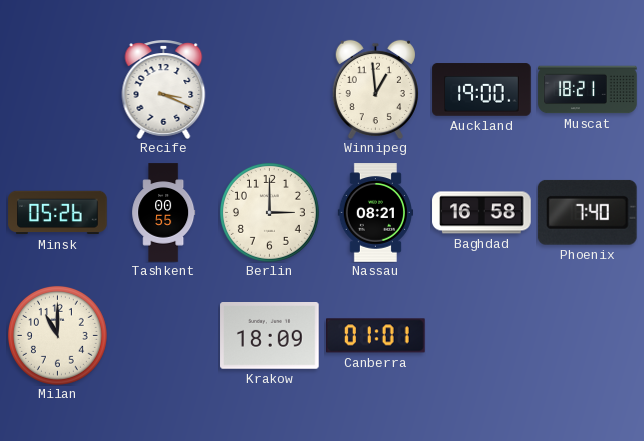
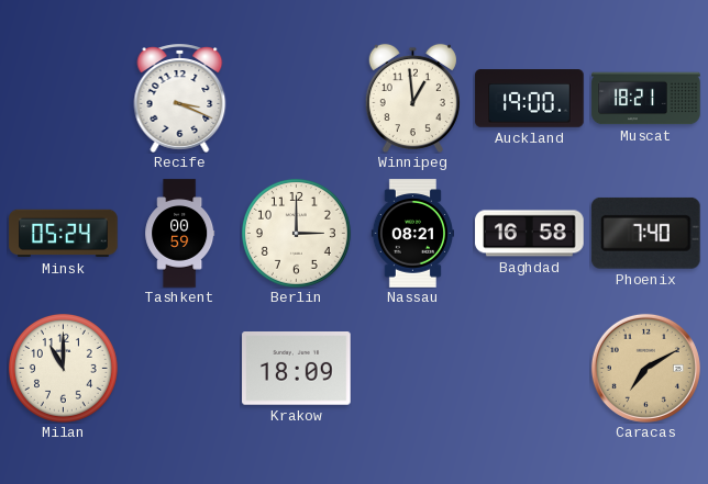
Minsk: 05:26 -> 05:24
Tashkent: 00:55 -> 00:59
Canberra: 01:01 -> none
Caracas: none -> 7:10
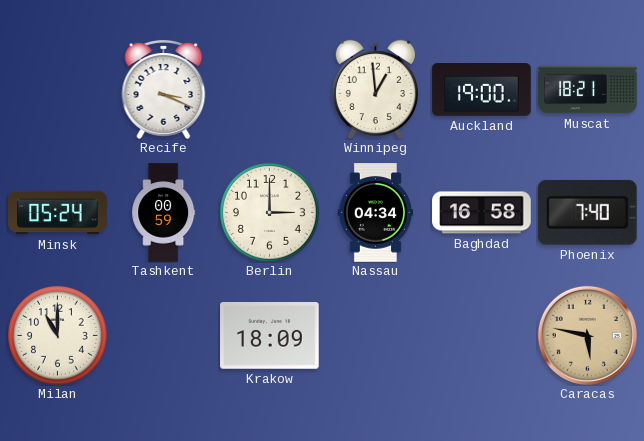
Nassau: 08:21 -> 04:34
Caracas: 7:10 -> 5:47
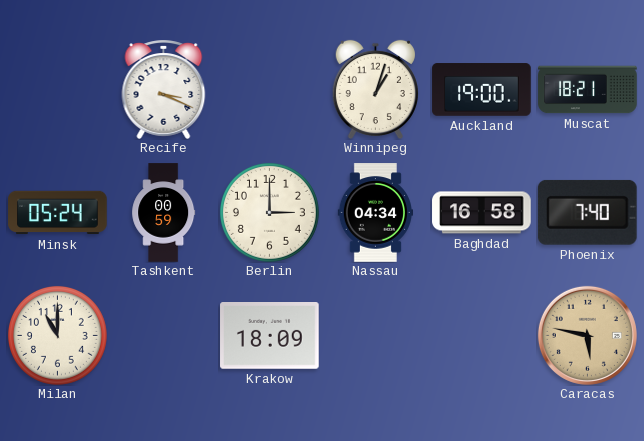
Winnipeg: 12:59 -> 1:03
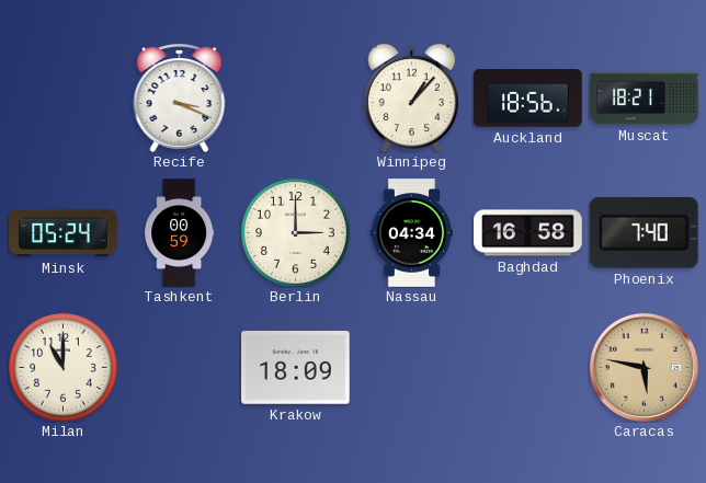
Winnipeg: 1:03 -> 1:07
Auckland: 19:00 -> 18:56
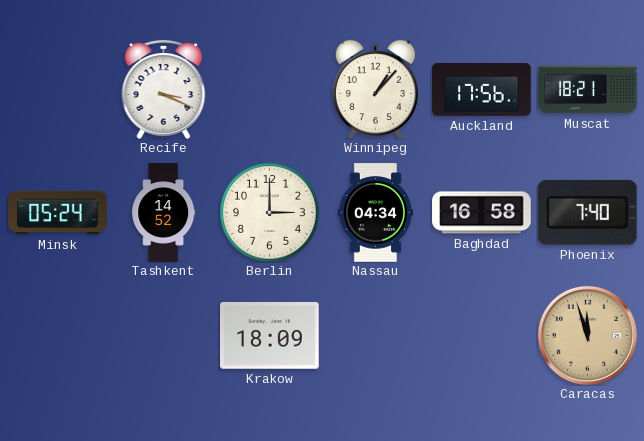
Auckland: 18:56 -> 17:56
Tashkent: 00:59 -> 14:52
Milan: 11:00 -> none
Caracas: 5:47 -> 11:57
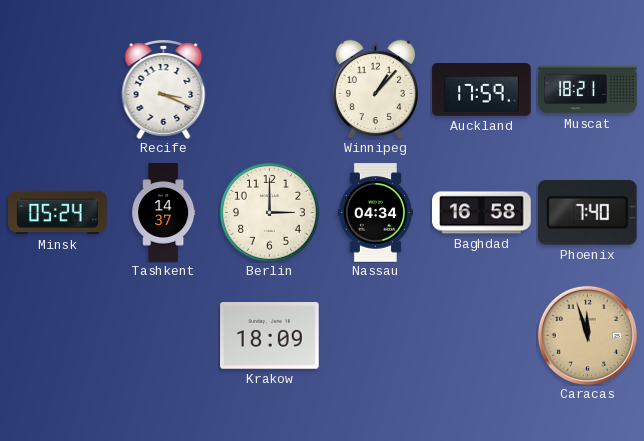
Auckland: 17:56 -> 17:59
Tashkent: 14:52 -> 14:37
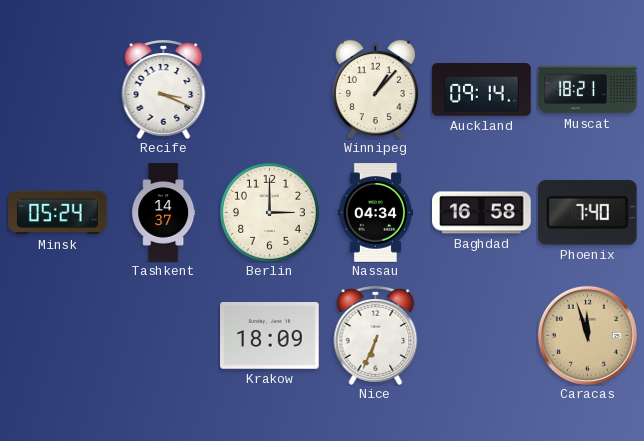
Auckland: 17:59 -> 09:14
Nice: none -> 6:34
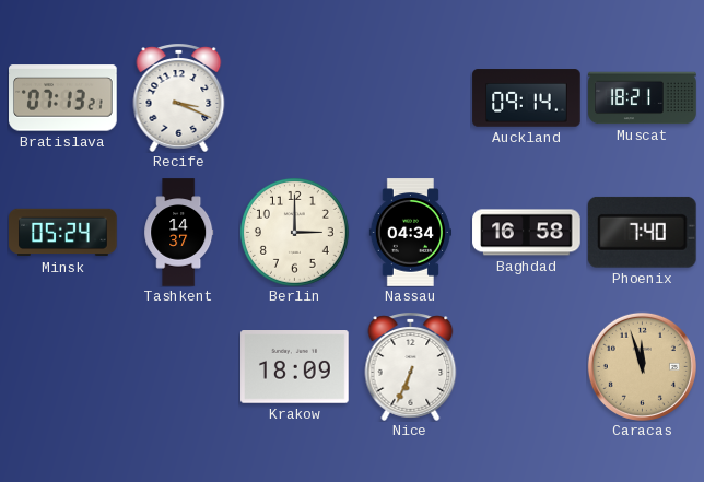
Bratislava: none -> 07:13
Winnipeg: 1:07 -> none
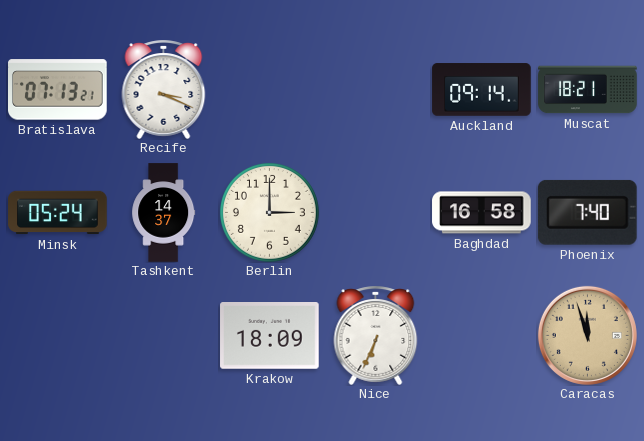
Nassau: 04:34 -> none
